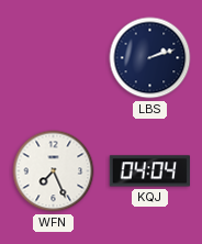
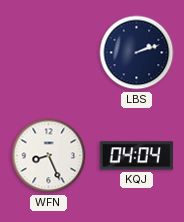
WFN: 7:26 -> 8:26
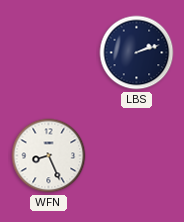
KQJ: 04:04 -> none
